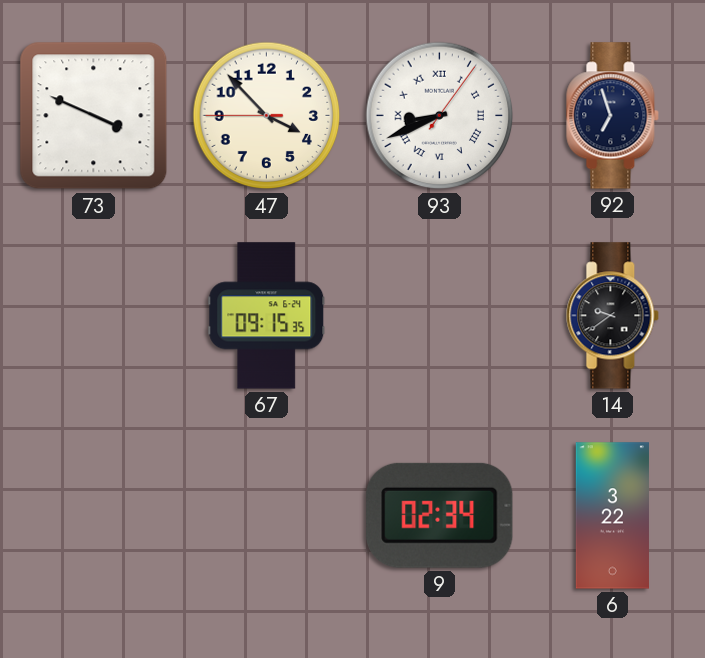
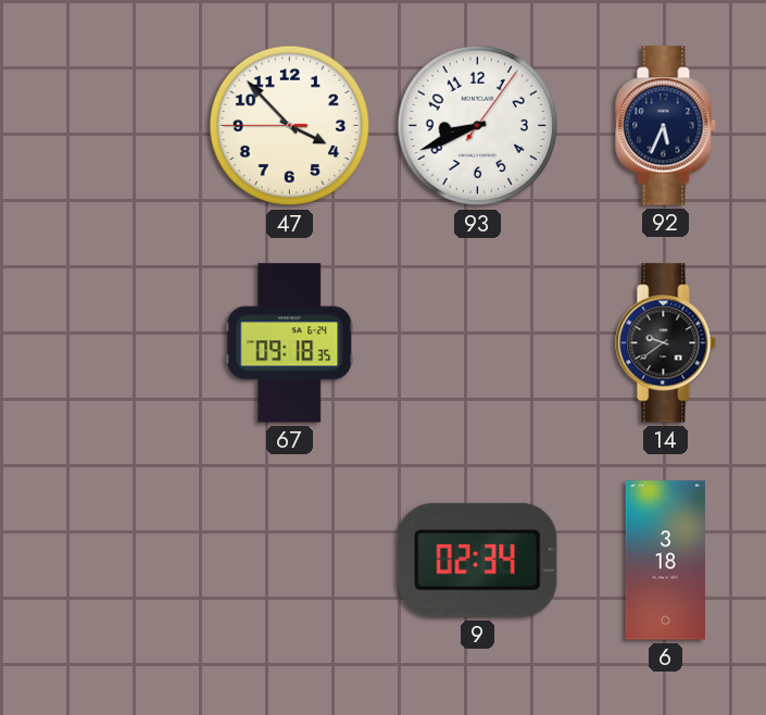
73: 3:49 -> none
93 numerals: Roman -> Arabic
92: 6:57 -> 5:34
67: 09:15 -> 09:18
6: 3:22 -> 3:18
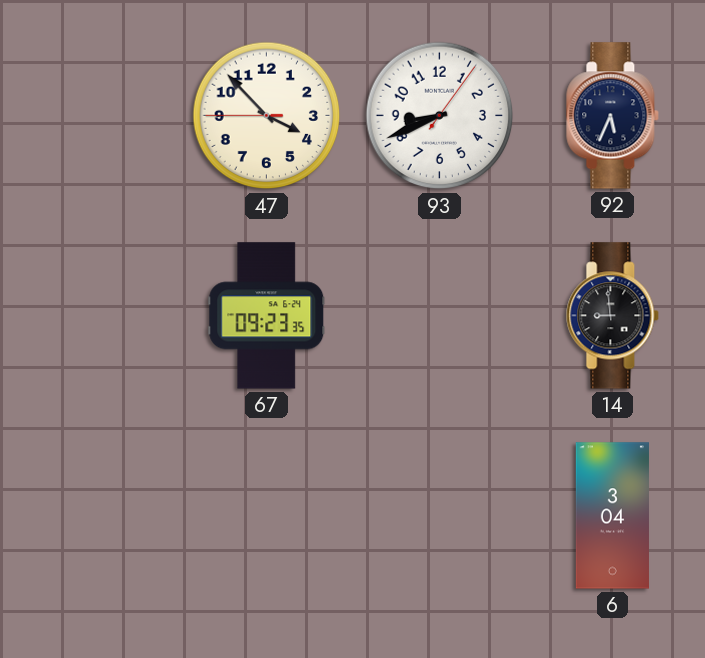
67: 09:18 -> 09:23
14: 9:39 -> 8:59
9: 02:34 -> none
6: 3:18 -> 3:04
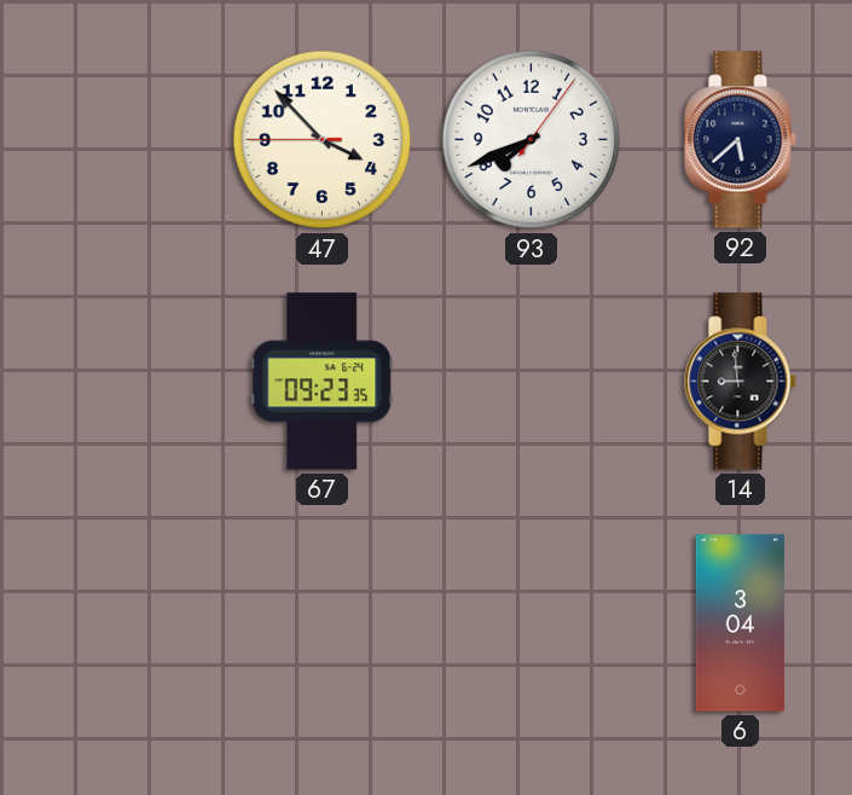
93: 8:41 -> 7:41
92: 5:34 -> 5:38
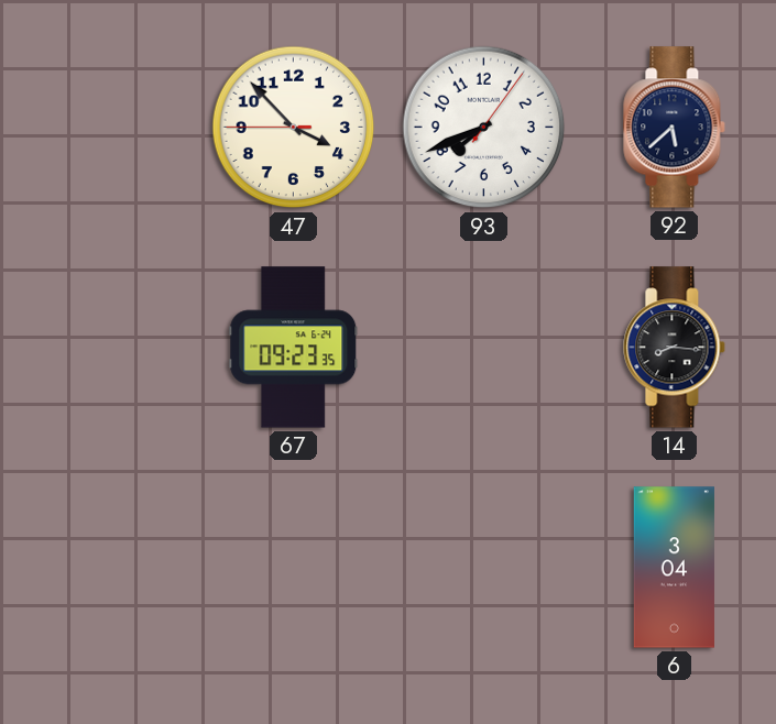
14: 8:59 -> 8:16
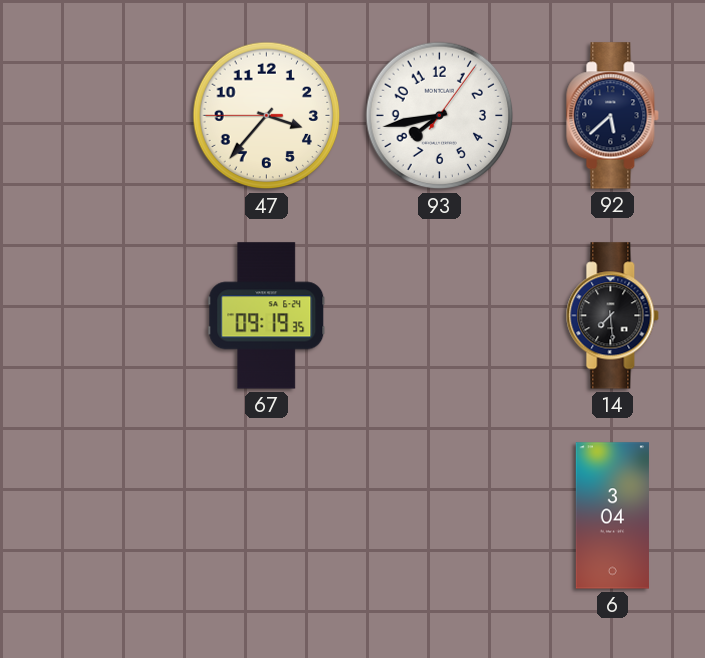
47: 3:52 -> 3:36
93: 7:41 -> 7:43
67: 09:23 -> 09:19
14: 8:16 -> 7:29
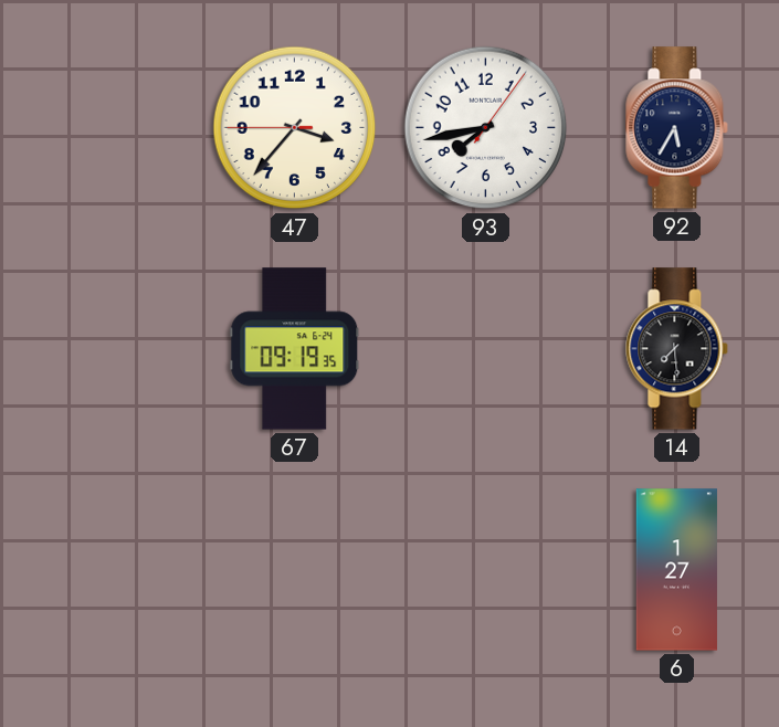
92: 5:38 -> 5:35
6: 3:04 -> 1:27
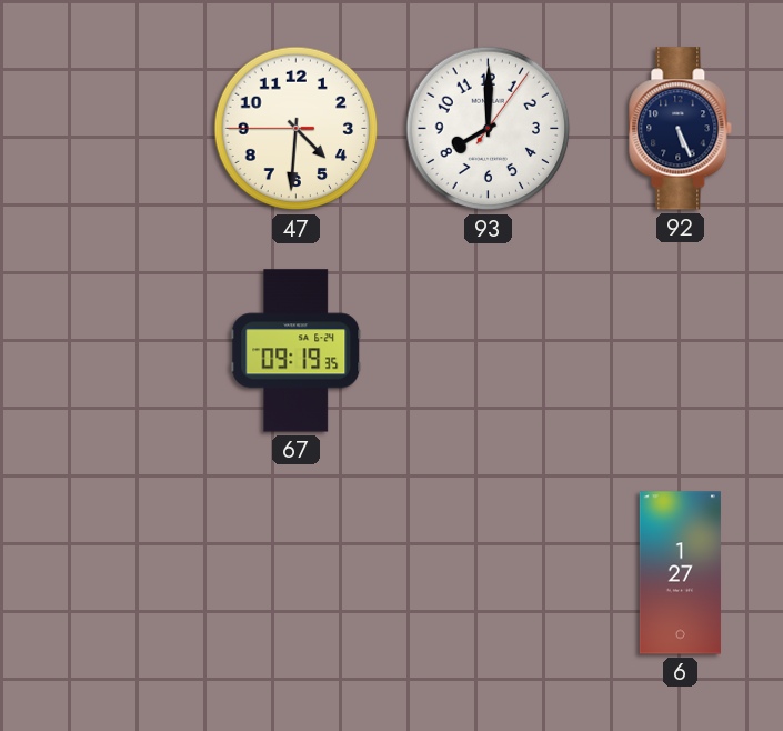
47: 3:36 -> 4:30
93: 7:43 -> 8:00
92: 5:35 -> 5:26
14: 7:29 -> none
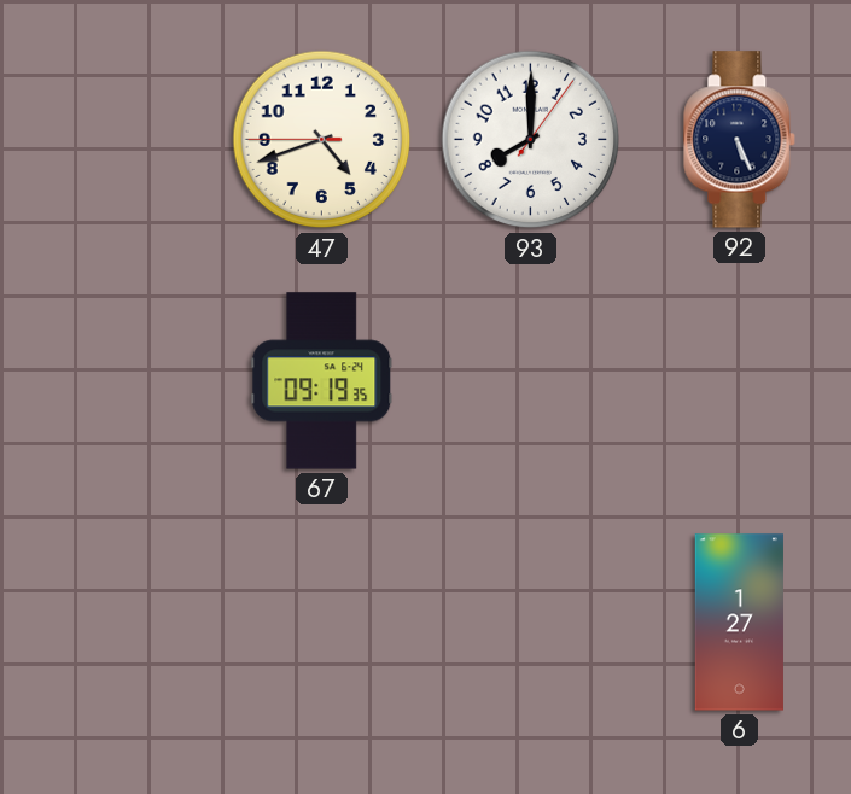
47: 4:30 -> 4:41
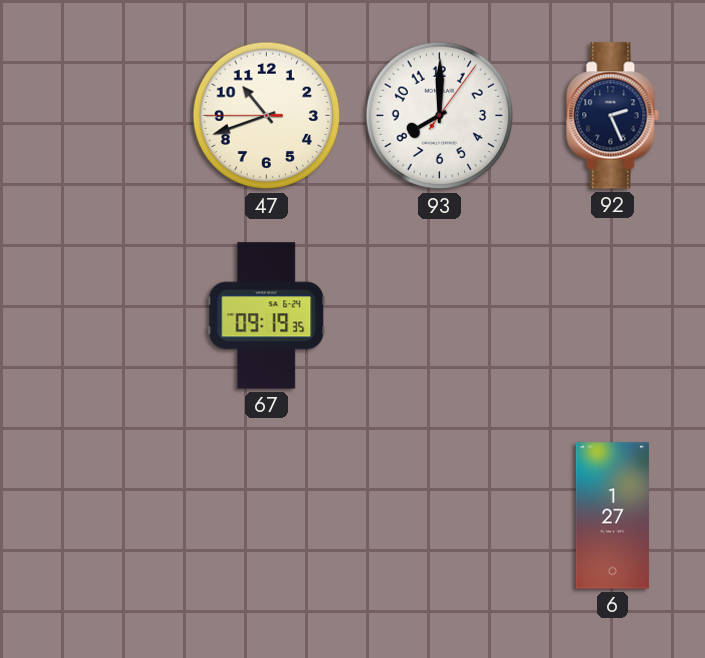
47: 4:41 -> 10:41
92: 5:26 -> 2:26
